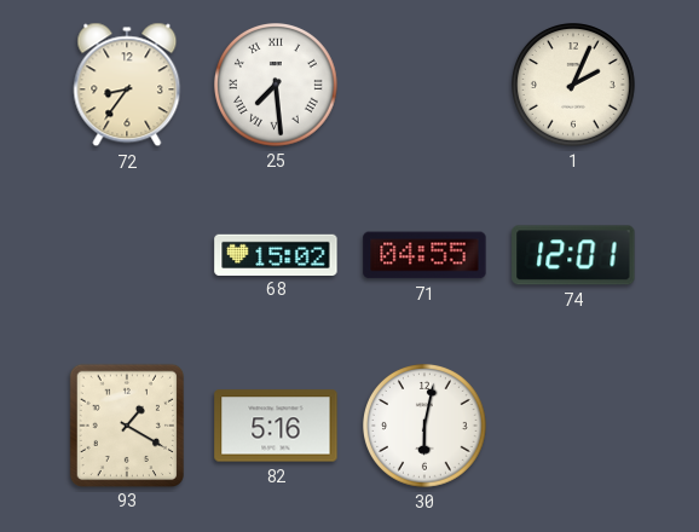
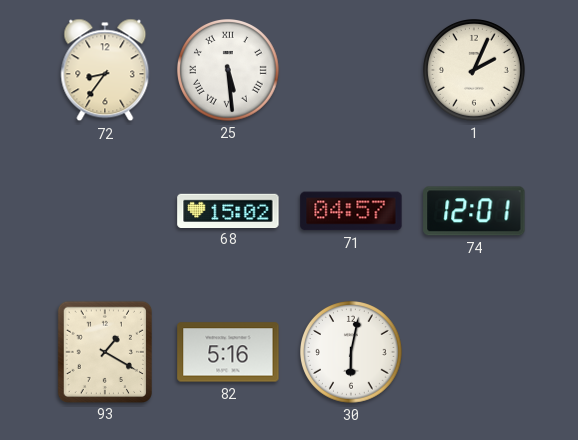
25: 7:29 -> 5:29
71: 04:55 -> 04:57
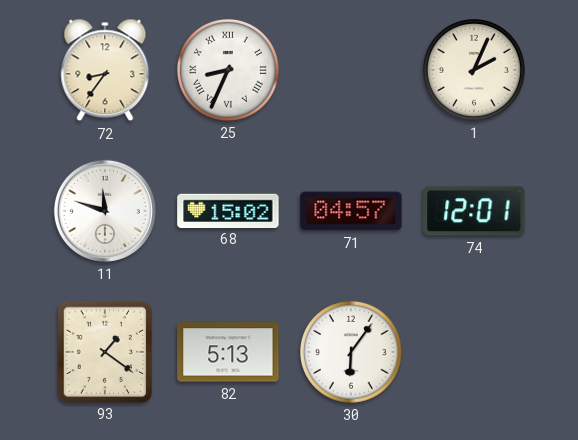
25: 5:29 -> 8:34
11: none -> 11:48
93: 1:20 -> 1:21
82: 5:16 -> 5:13
30: 6:02 -> 6:06
